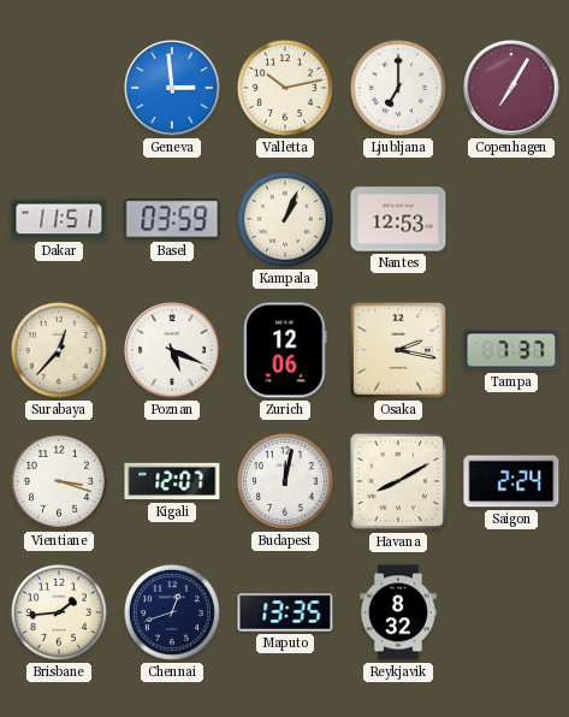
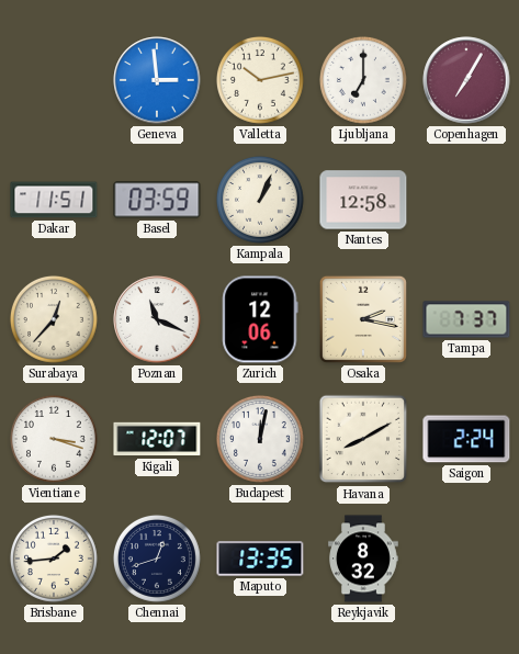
Nantes: 12:53 -> 12:58
Poznan: 5:19 -> 11:19
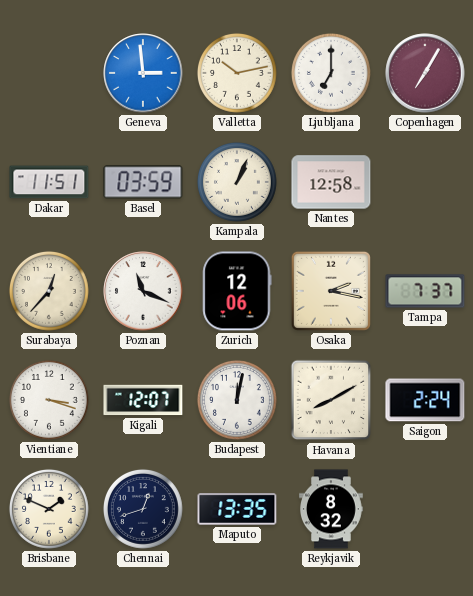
Brisbane: 1:44 -> 1:49
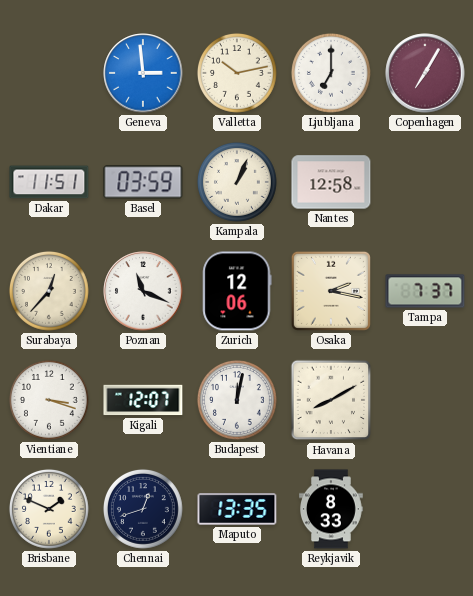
Saigon: 2:24 -> none
Reykjavik: 8:32 -> 8:33
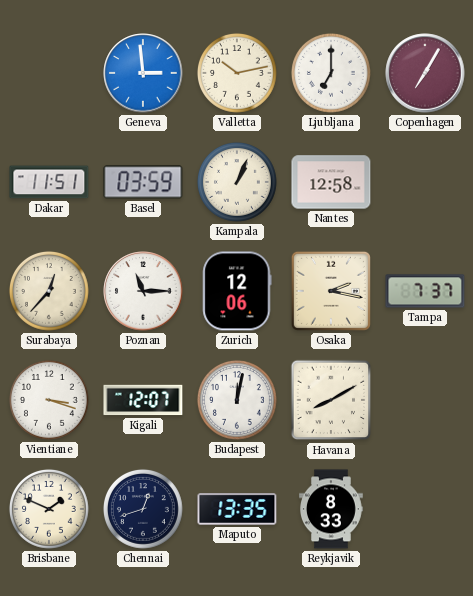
Poznan: 11:19 -> 11:15
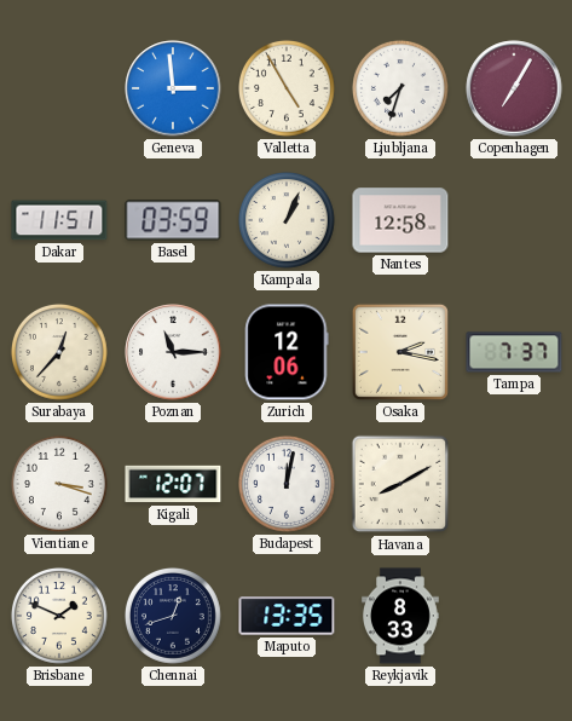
Valletta: 10:13 -> 4:55
Ljubljana: 7:00 -> 7:33
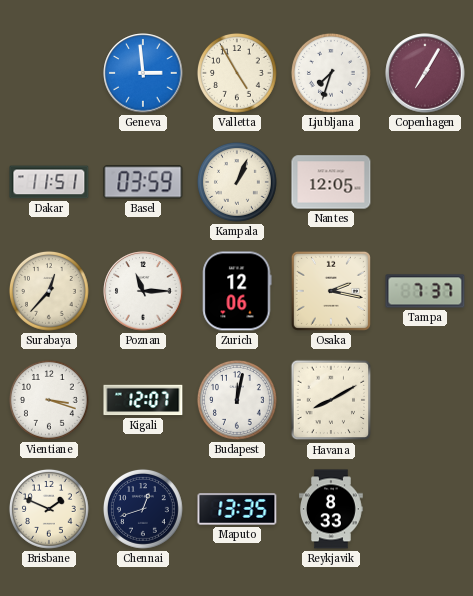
Nantes: 12:58 -> 12:05
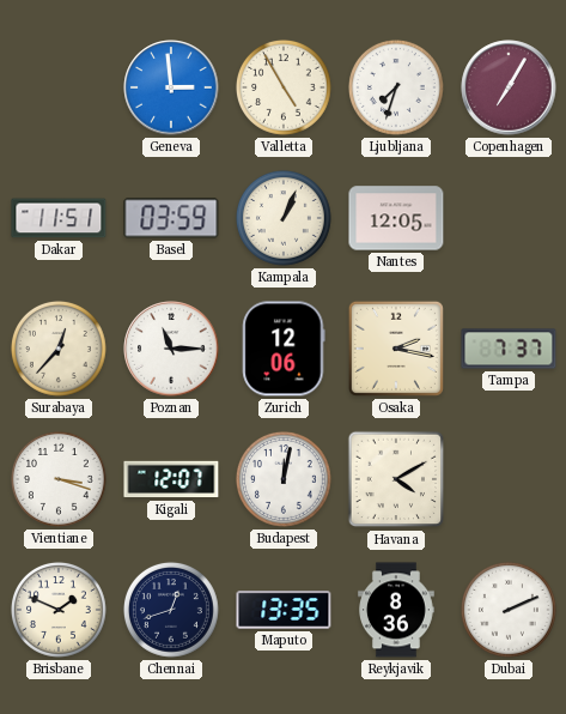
Havana: 8:10 -> 4:10
Reykjavik: 8:33 -> 8:36
Dubai: none -> 2:11
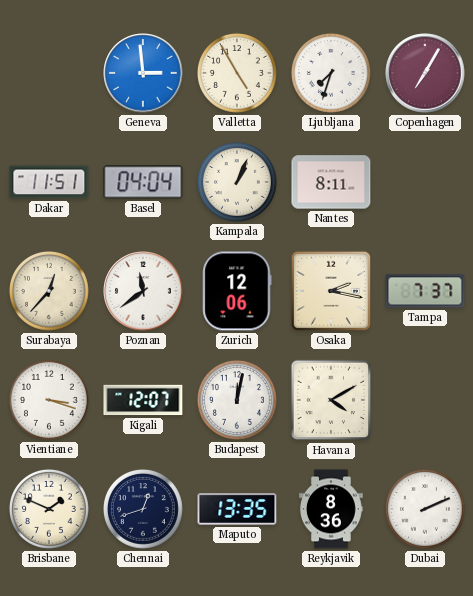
Basel: 03:59 -> 04:04
Nantes: 12:05 -> 8:11
Poznan: 11:15 -> 11:39
